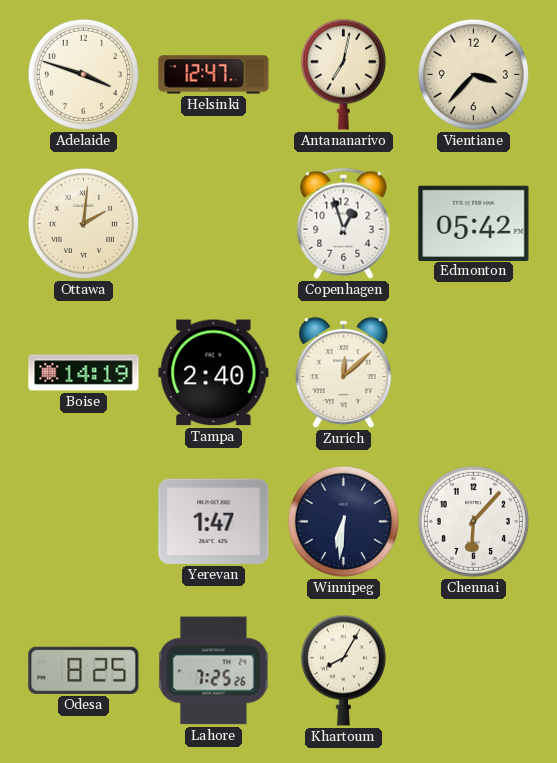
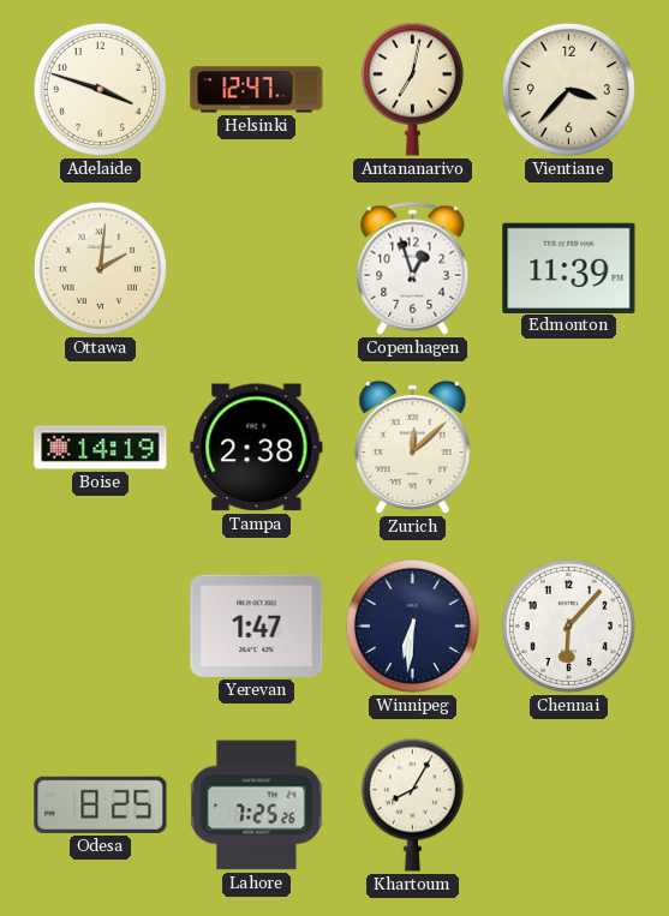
Edmonton: 05:42 -> 11:39
Tampa: 2:40 -> 2:38
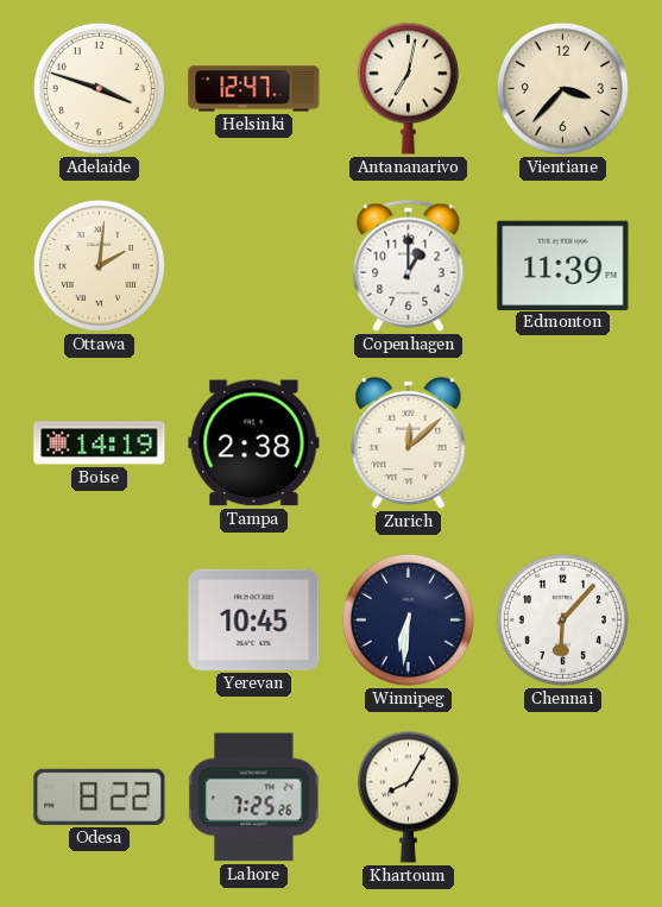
Copenhagen: 12:57 -> 1:00
Yerevan: 1:47 -> 10:45
Odesa: 8:25 -> 8:22
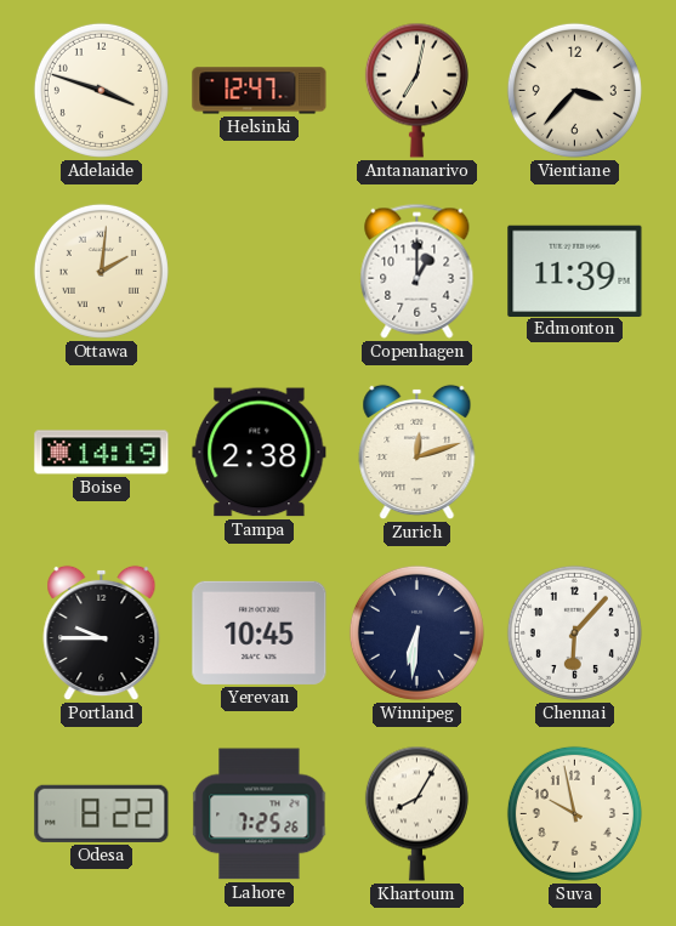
Zurich: 12:08 -> 12:12
Portland: none -> 9:45
Suva: none -> 9:58
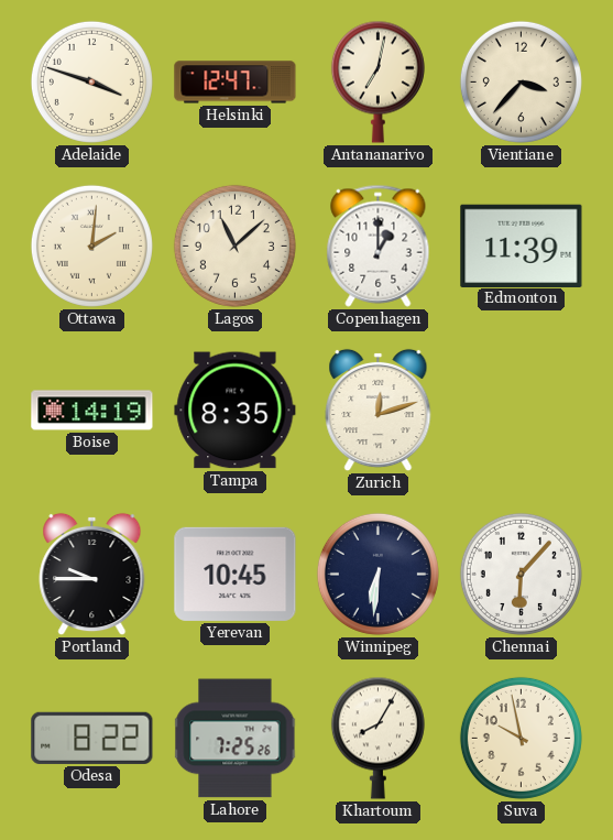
Lagos: none -> 11:08
Tampa: 2:38 -> 8:35
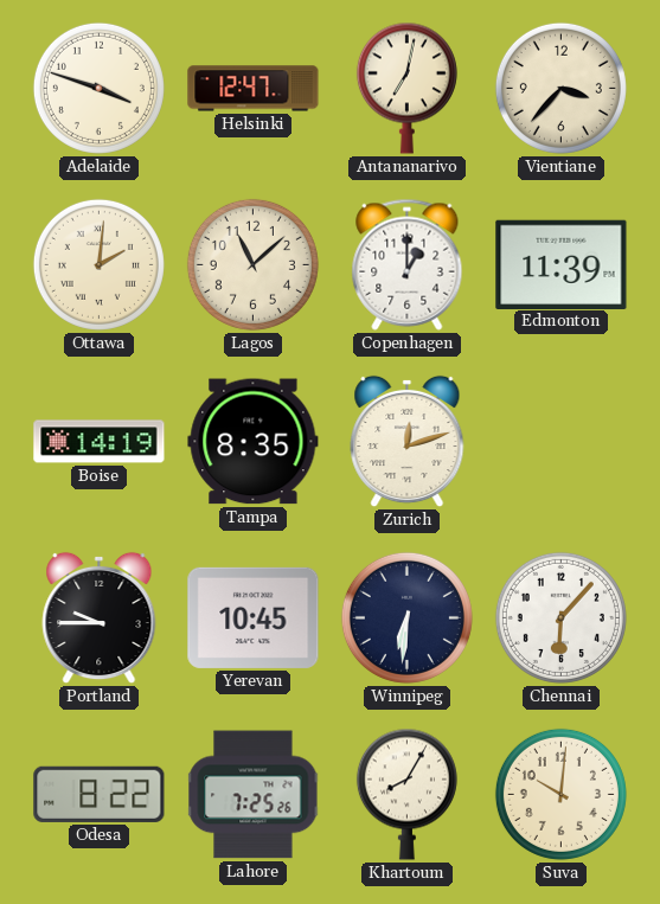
Suva: 9:58 -> 10:01
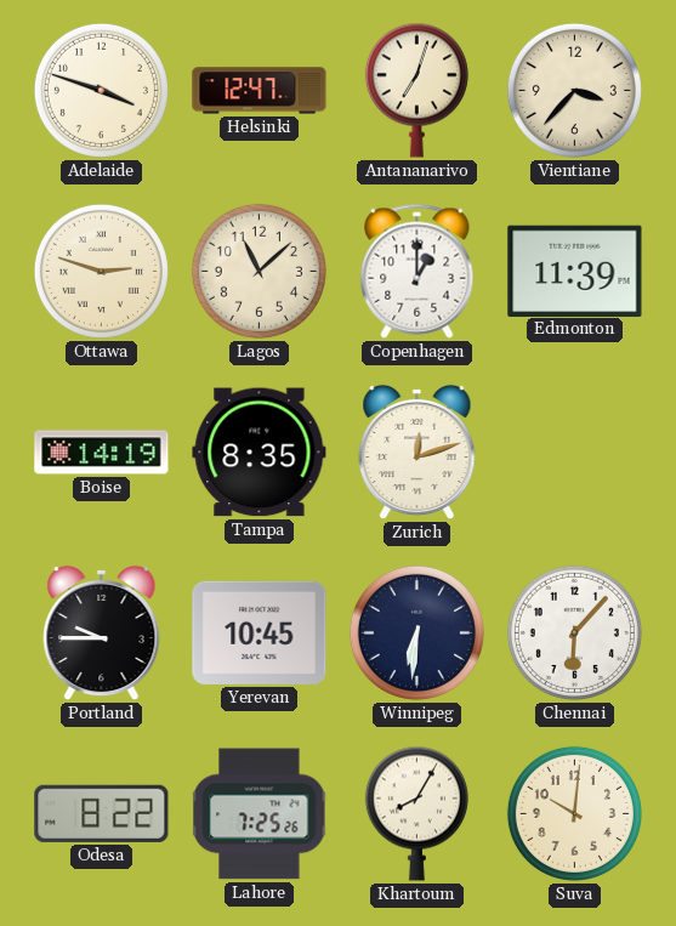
Antananarivo: 7:02 -> 7:03
Ottawa: 2:01 -> 2:48
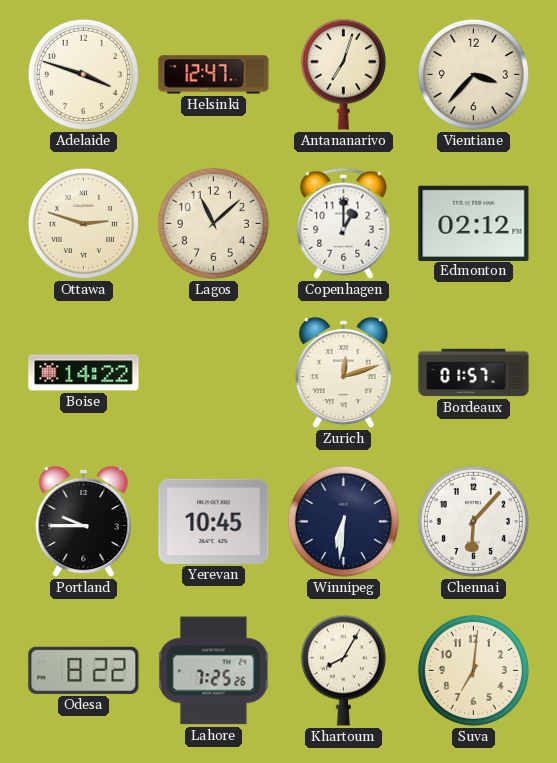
Edmonton: 11:39 -> 02:12
Boise: 14:19 -> 14:22
Tampa: 8:35 -> none
Bordeaux: none -> 01:57
Suva: 10:01 -> 7:01
